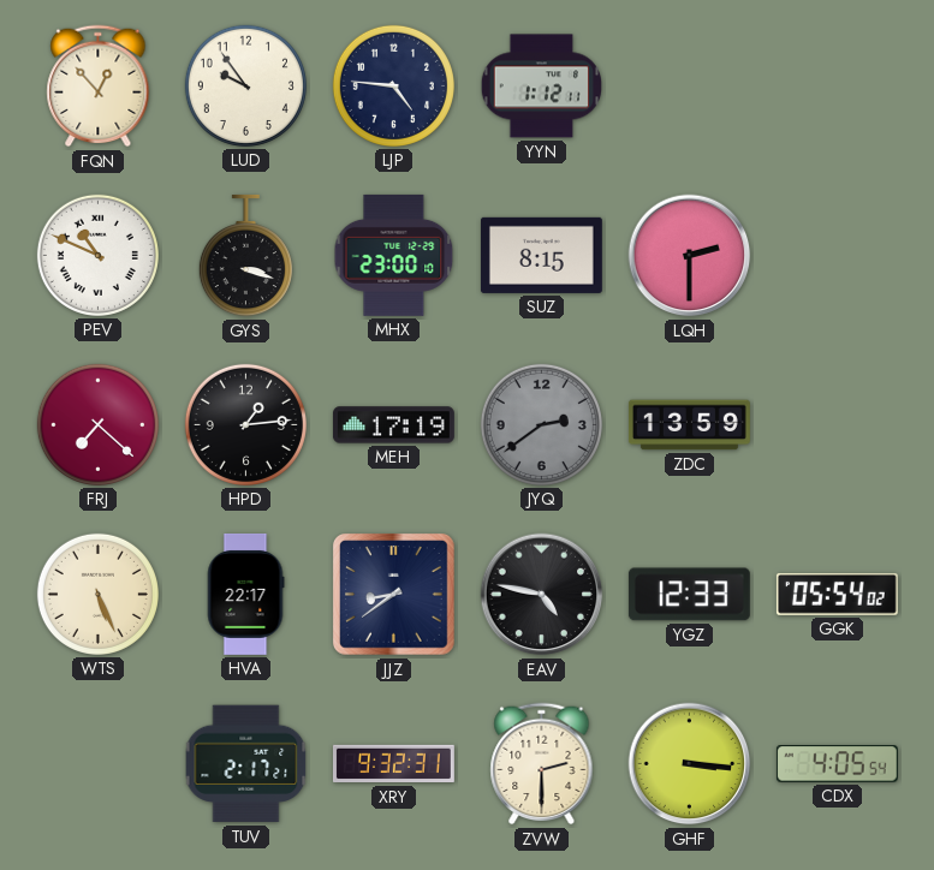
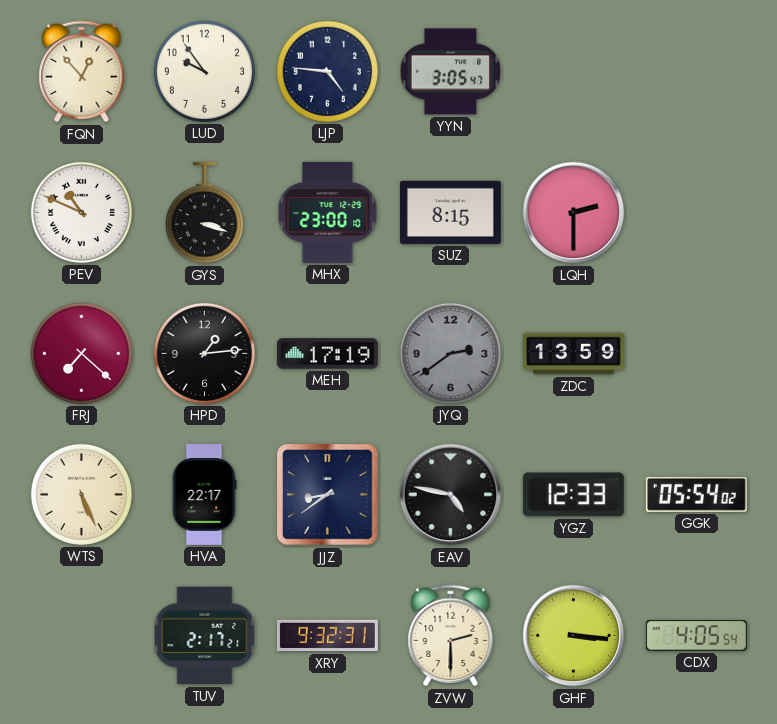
YYN: 1:12 -> 3:05
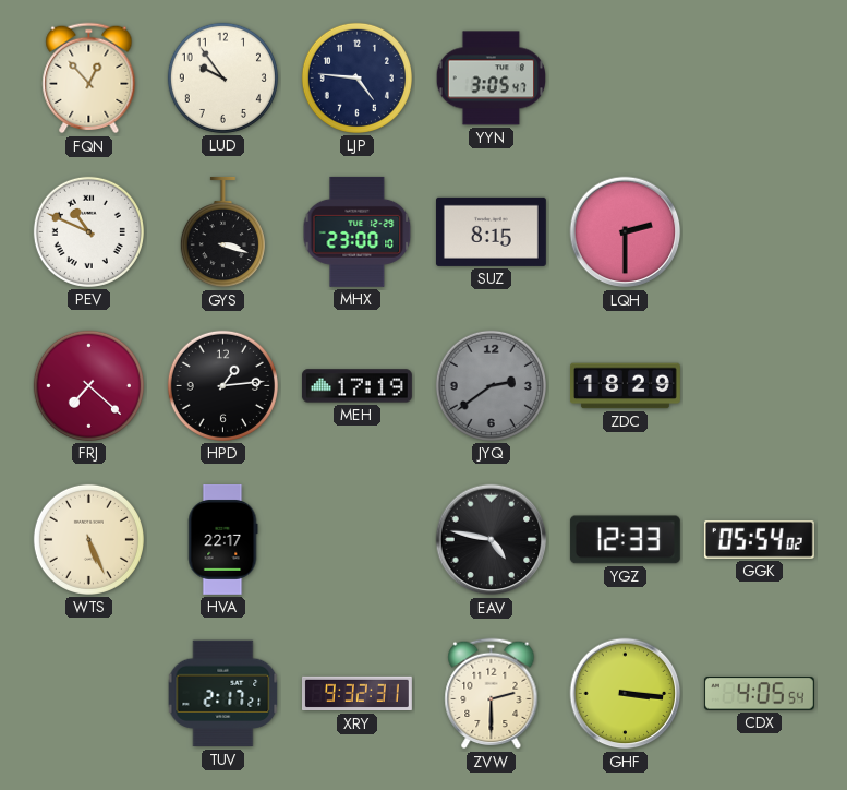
ZDC: 13:59 -> 18:29
JJZ: 8:39 -> none
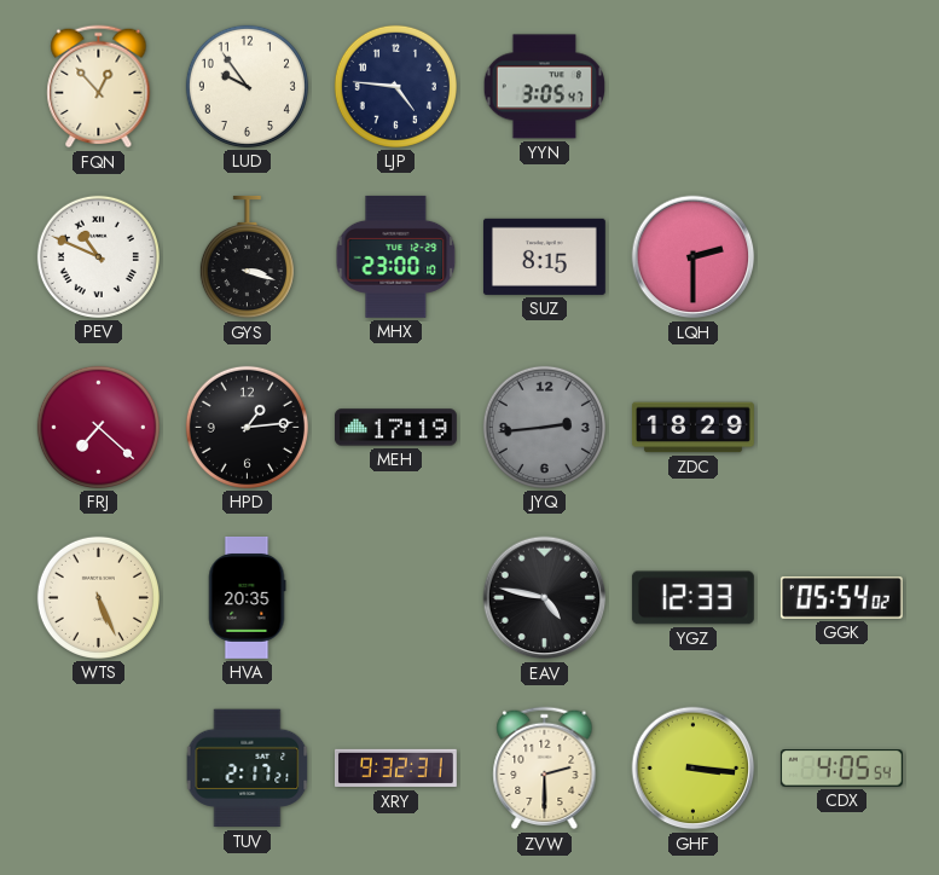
JYQ: 2:39 -> 2:44
HVA: 22:17 -> 20:35
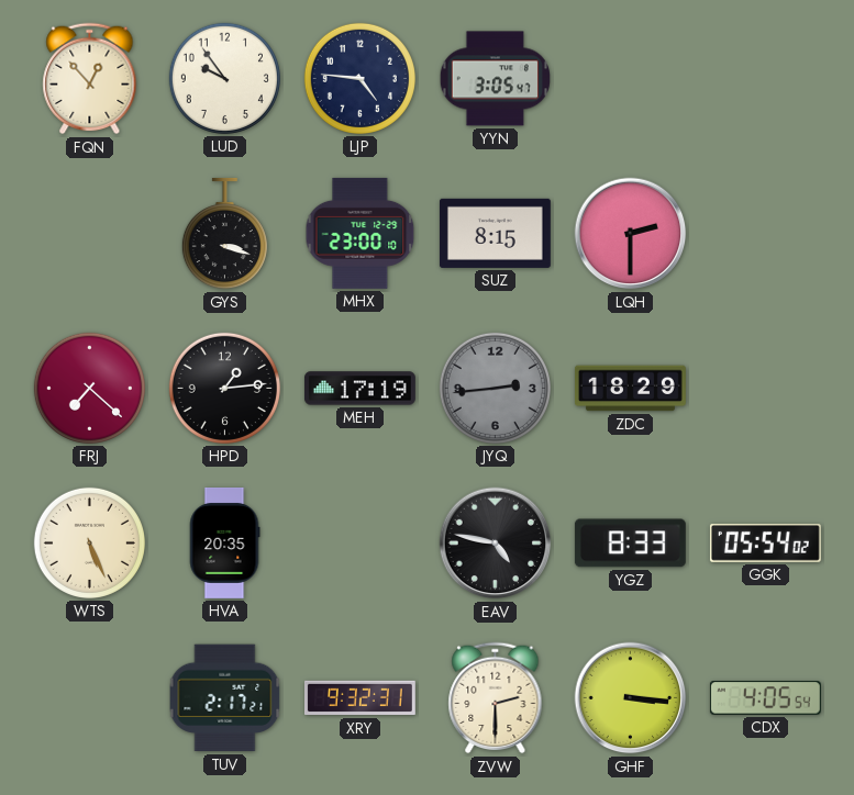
PEV: 10:49 -> none
YGZ: 12:33 -> 8:33
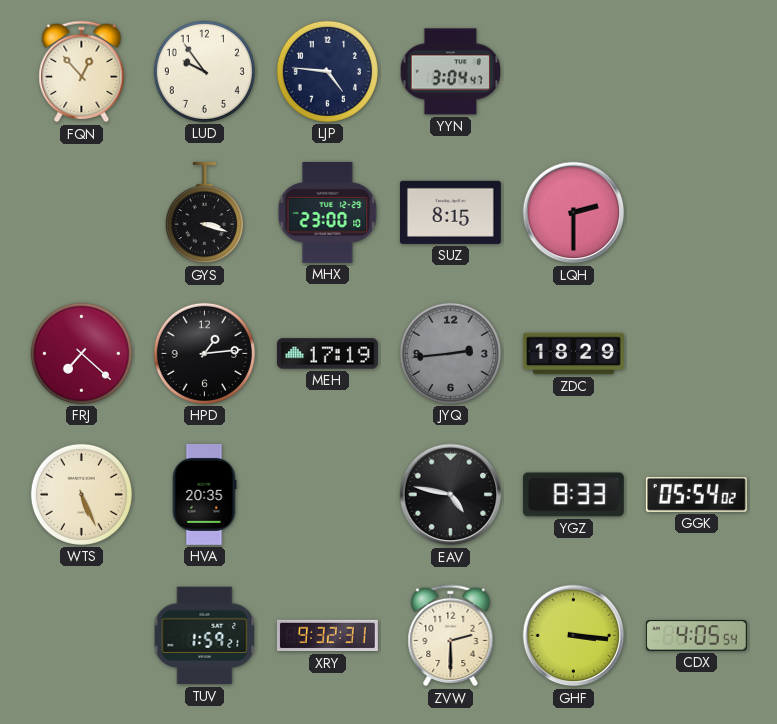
YYN: 3:05 -> 3:04
TUV: 2:17 -> 1:59
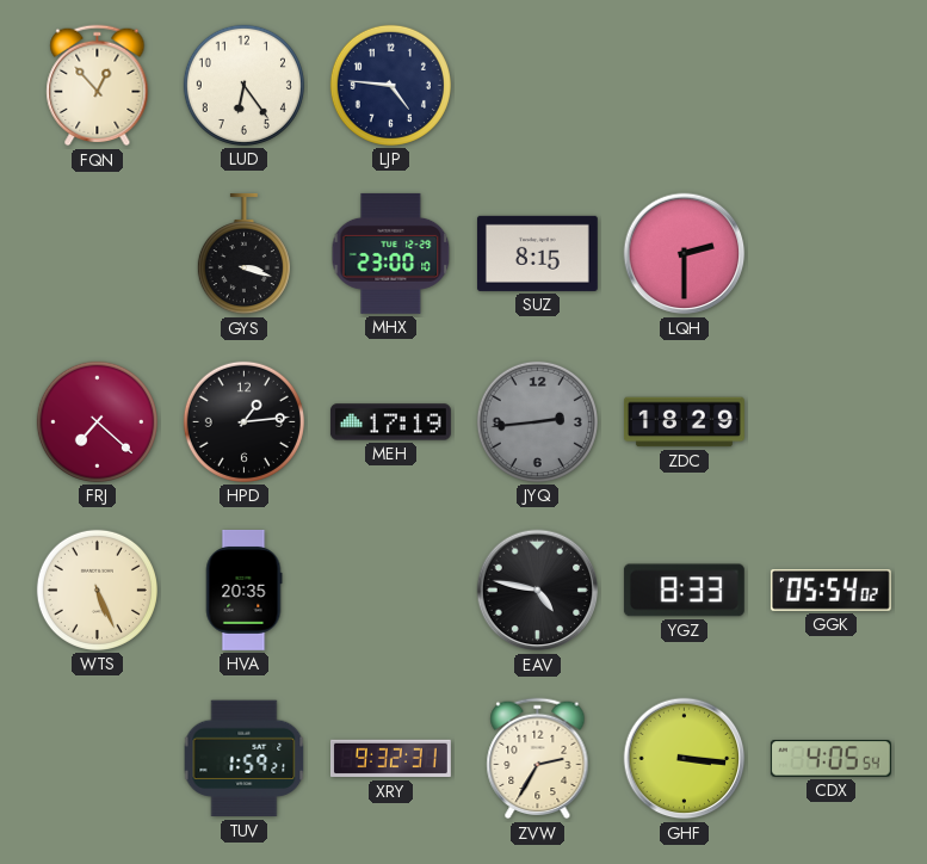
LUD: 9:54 -> 6:24
YYN: 3:04 -> none
ZVW: 2:30 -> 2:35
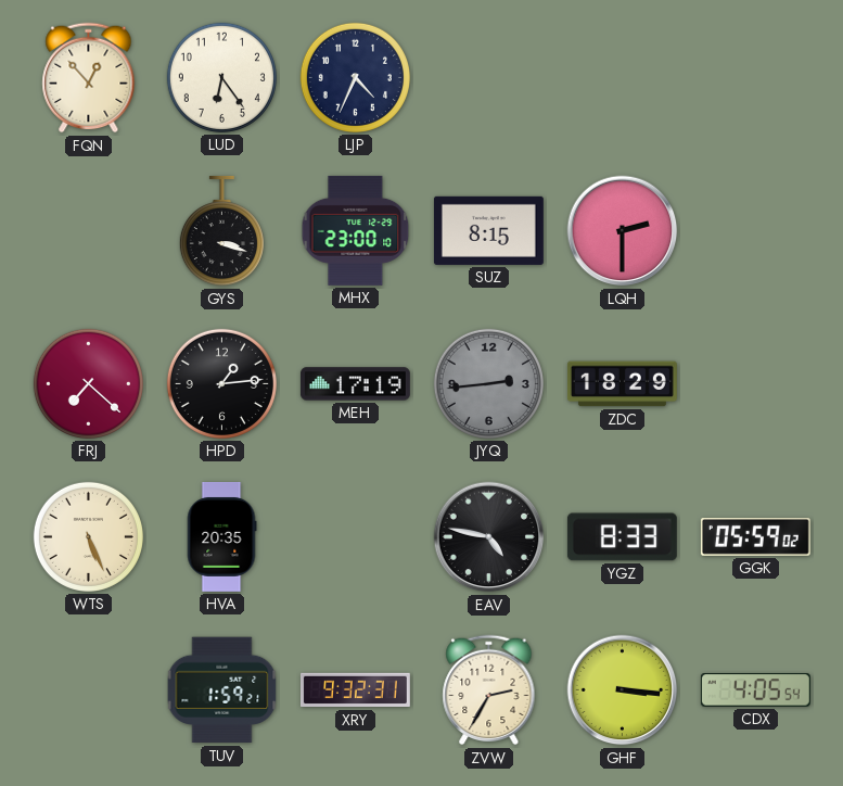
LJP: 4:46 -> 4:34
GGK: 05:54 -> 05:59
